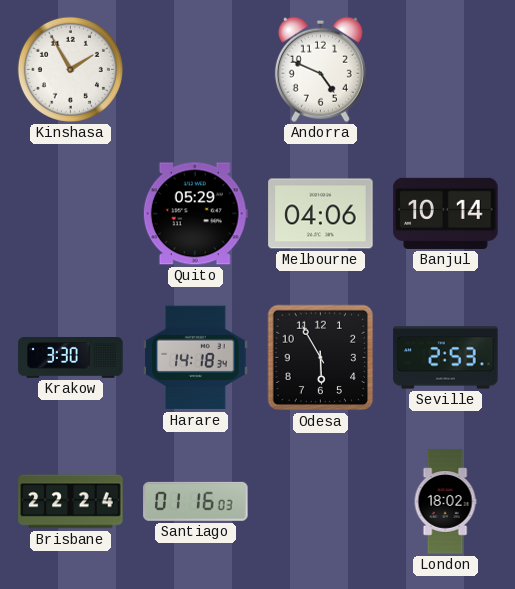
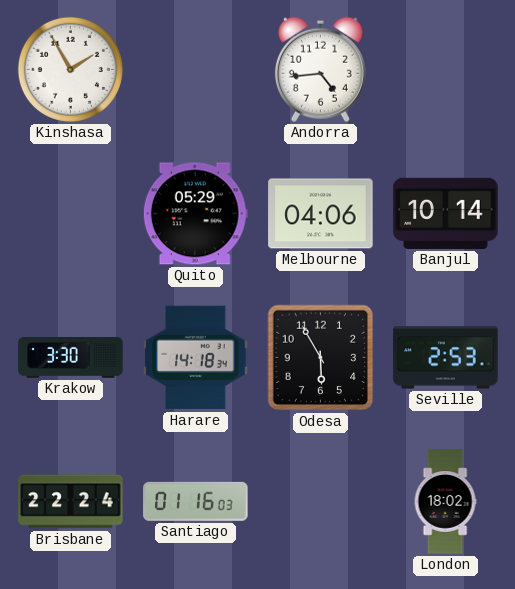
Andorra: 4:49 -> 4:44
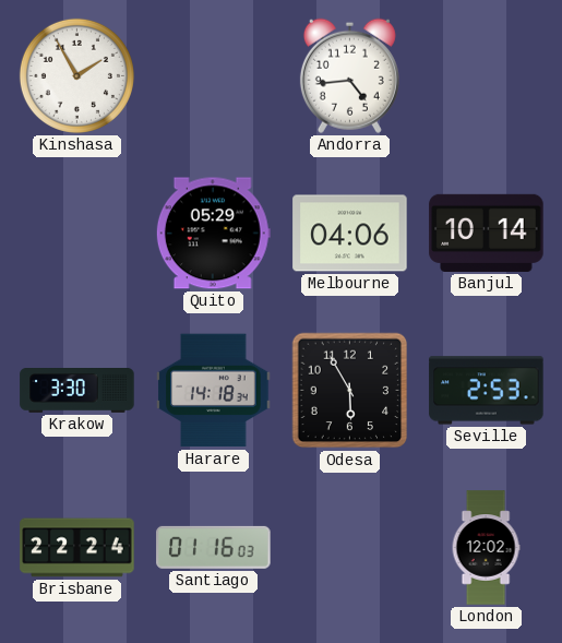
London: 18:02 -> 12:02
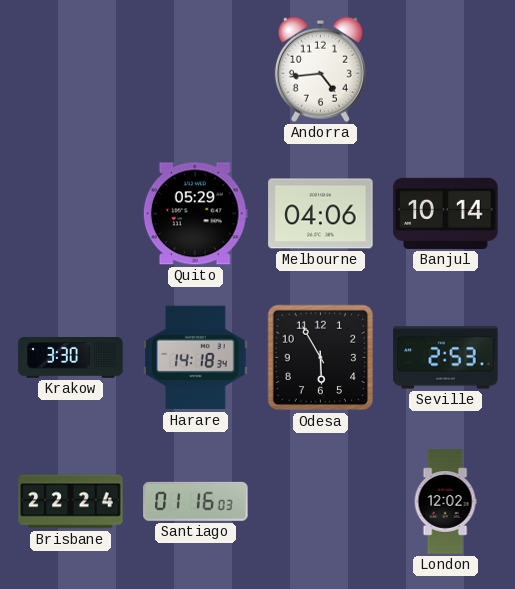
Kinshasa: 1:55 -> none
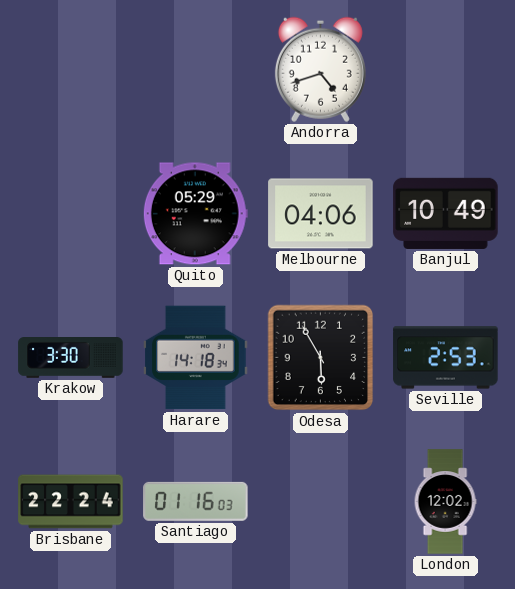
Andorra: 4:44 -> 4:42
Banjul: 10:14 -> 10:49
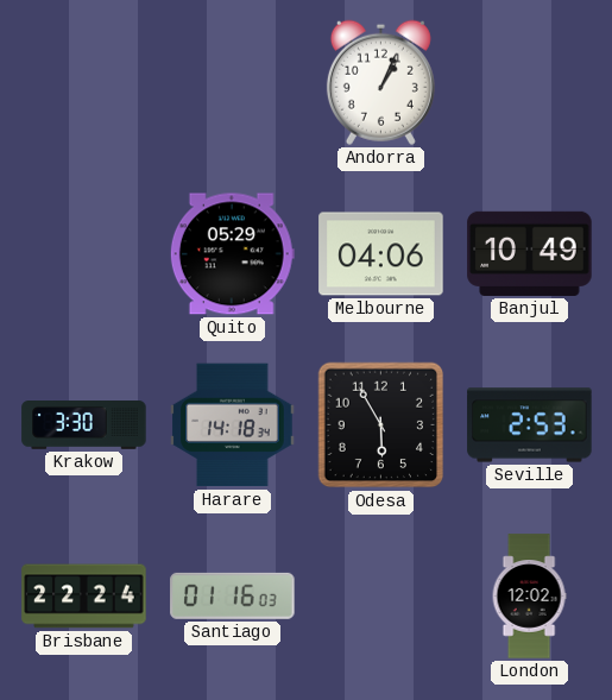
Andorra: 4:42 -> 1:04
